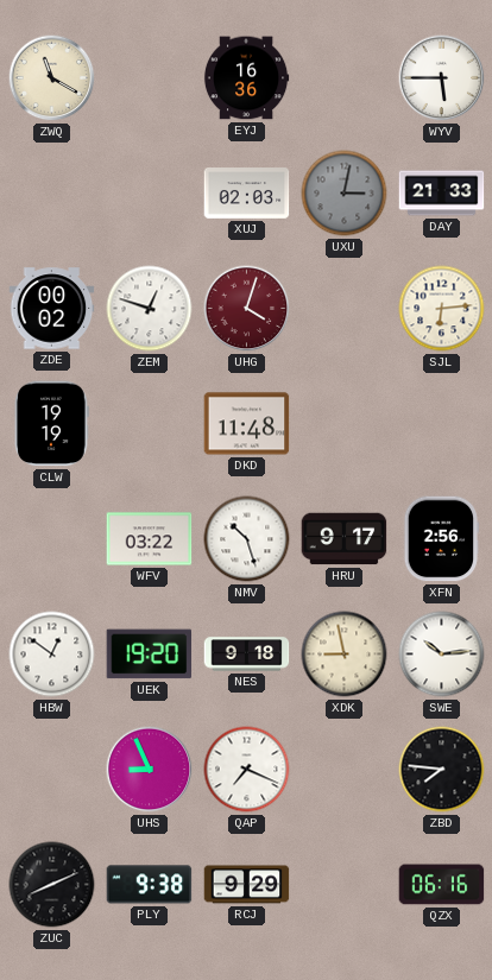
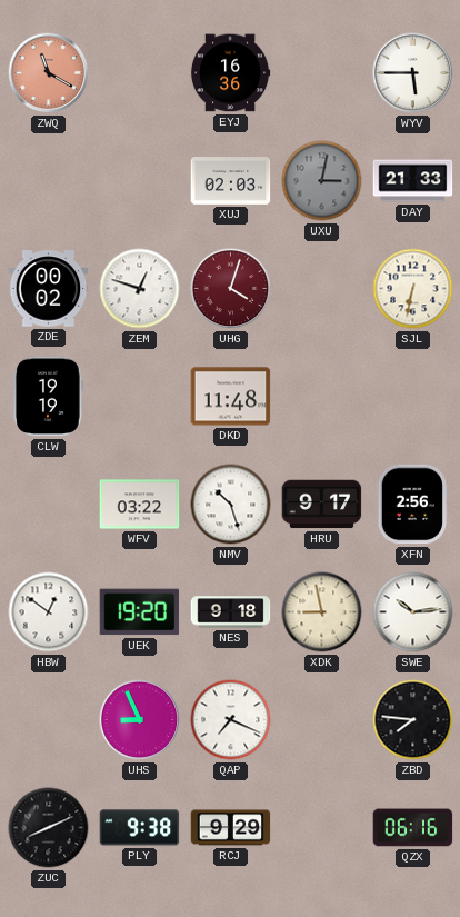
ZWQ dial: cream -> salmon
SJL: 6:14 -> 6:32
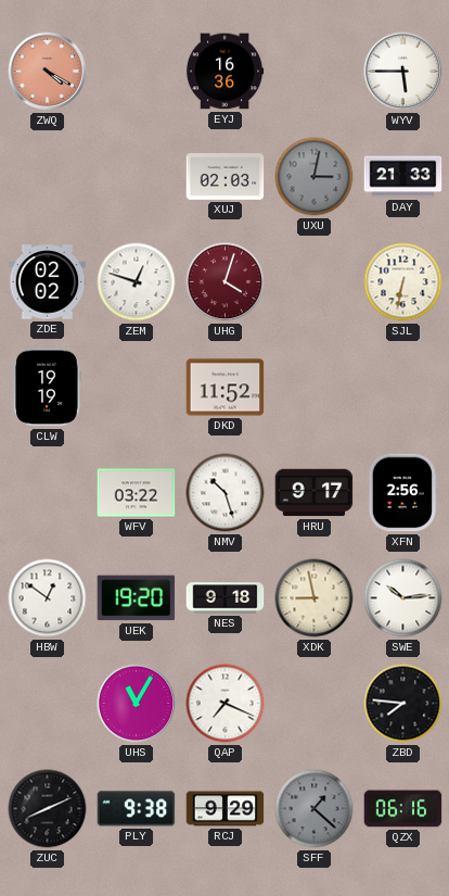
ZWQ: 11:20 -> 4:20
ZDE: 00:02 -> 02:02
DKD: 11:48 -> 11:52
UHS: 8:56 -> 11:05
SFF: none -> 1:22
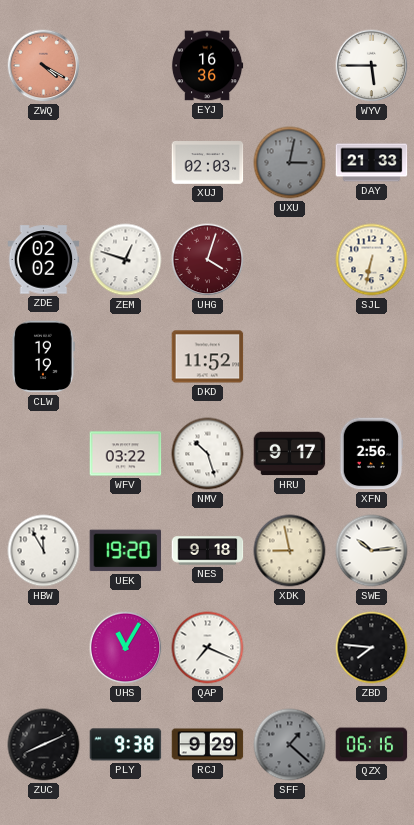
HBW: 12:51 -> 11:55
